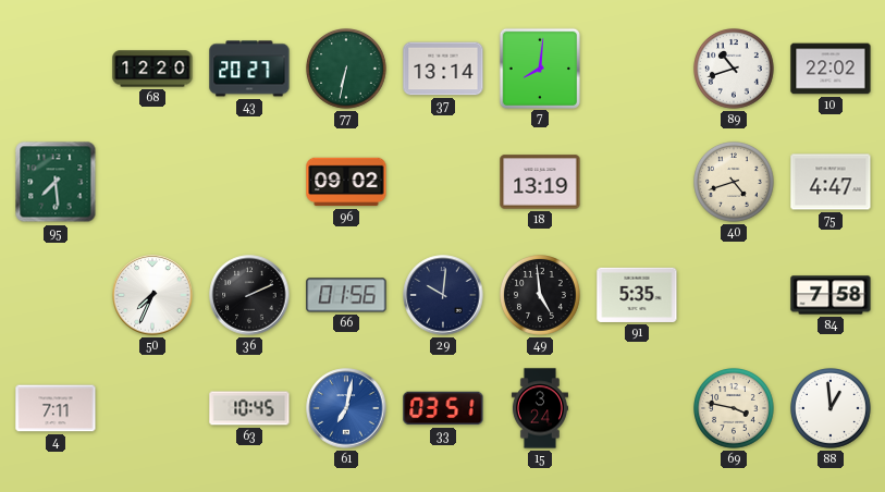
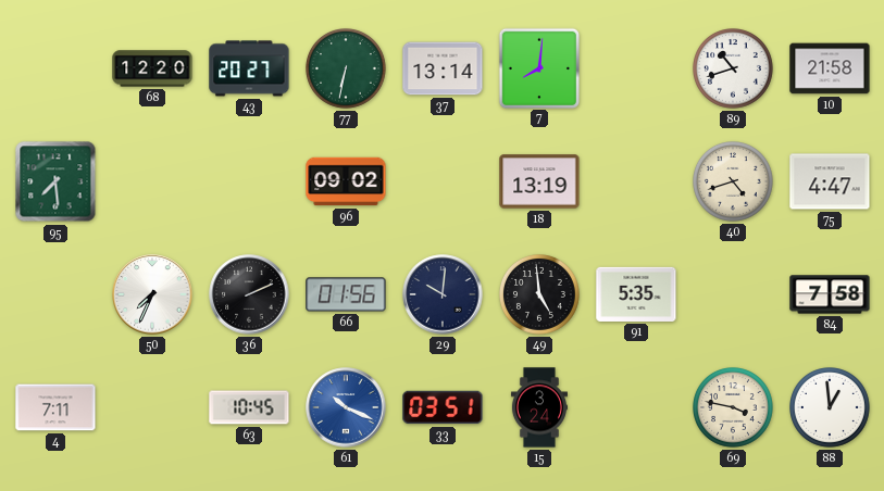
10: 22:02 -> 21:58
61: 7:02 -> 10:19
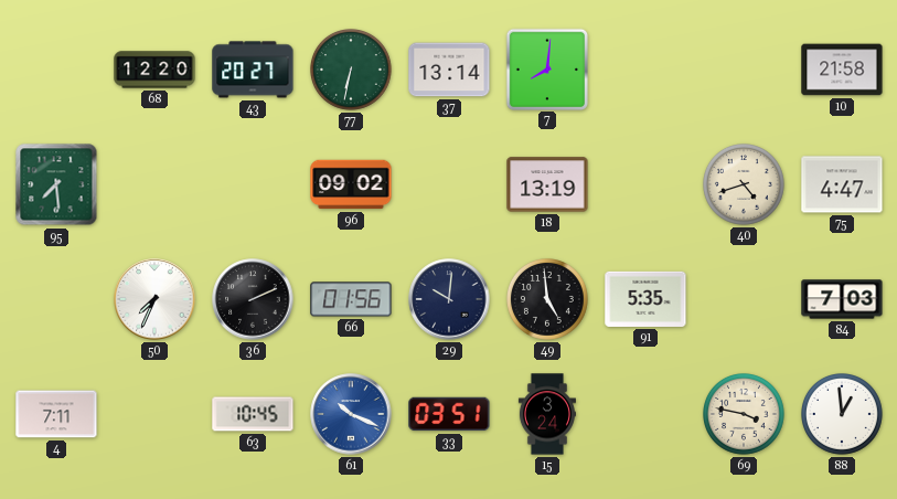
89: 10:42 -> none
84: 7:58 -> 7:03
